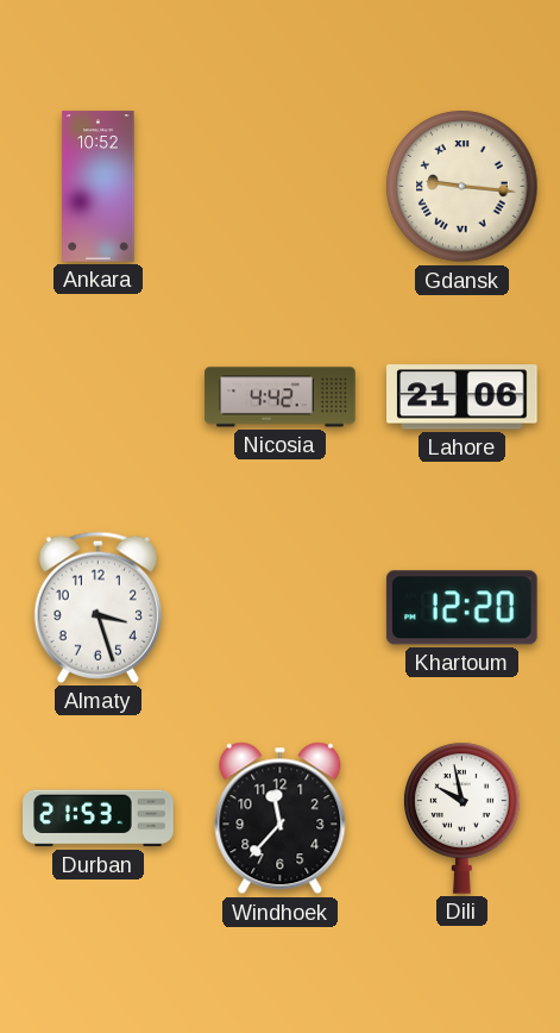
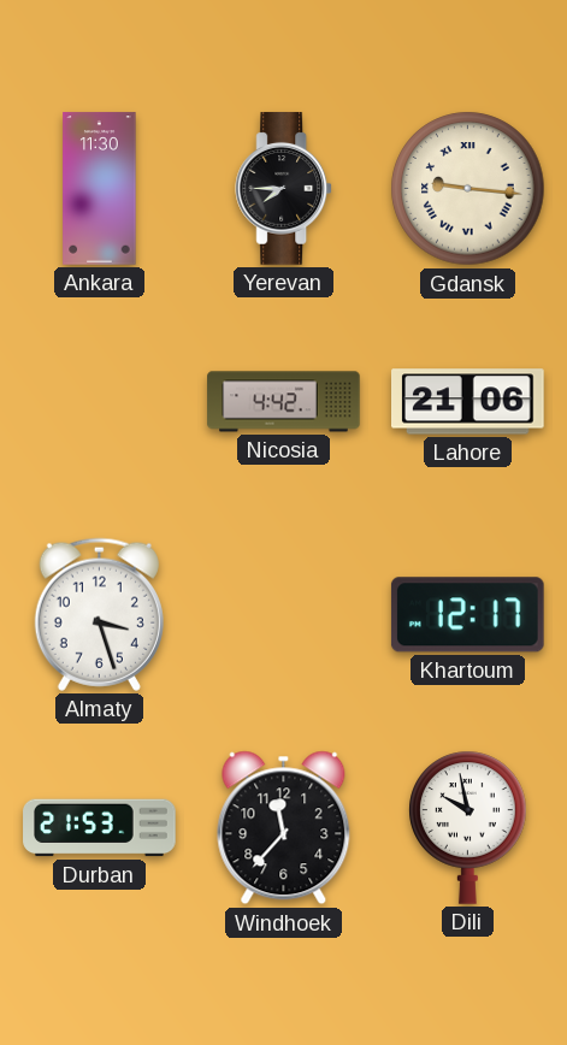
Ankara: 10:52 -> 11:30
Yerevan: none -> 7:45
Khartoum: 12:20 -> 12:17
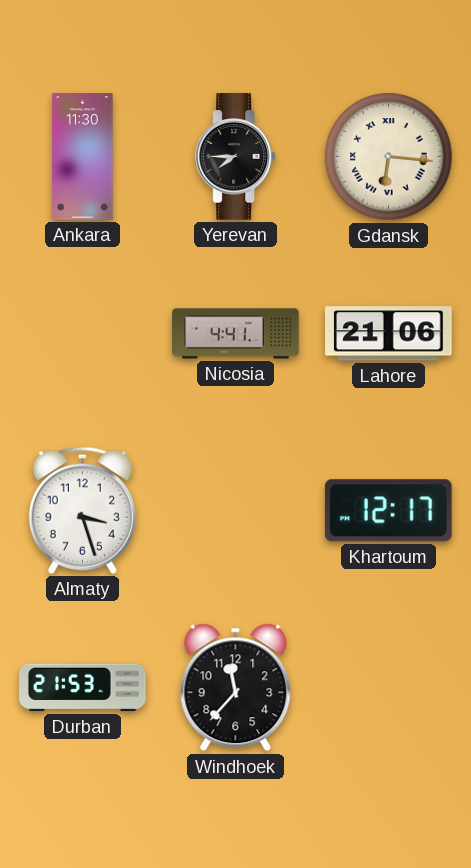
Gdansk: 9:16 -> 6:16
Nicosia: 4:42 -> 4:41
Dili: 9:58 -> none
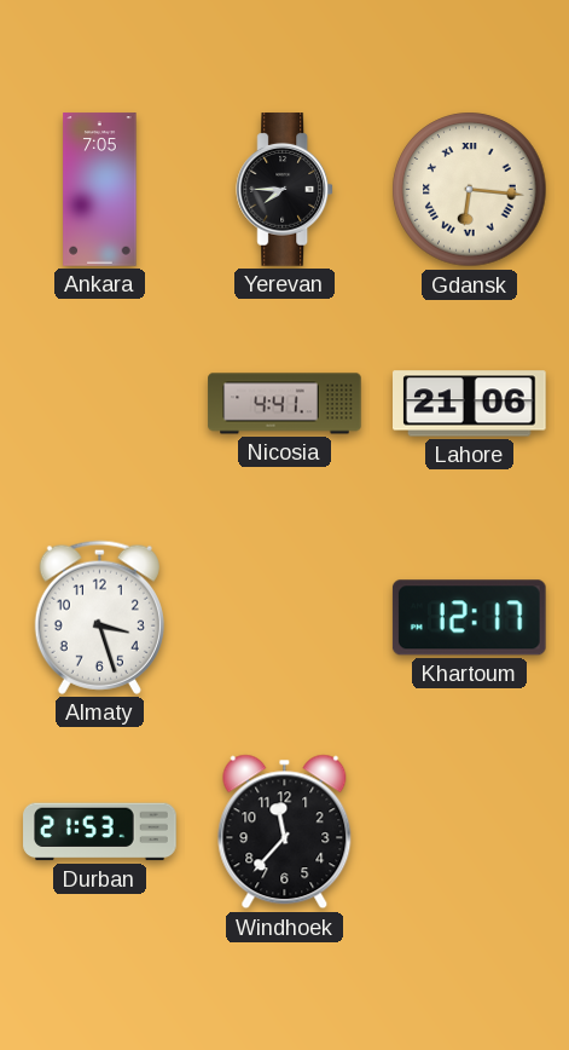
Ankara: 11:30 -> 7:05
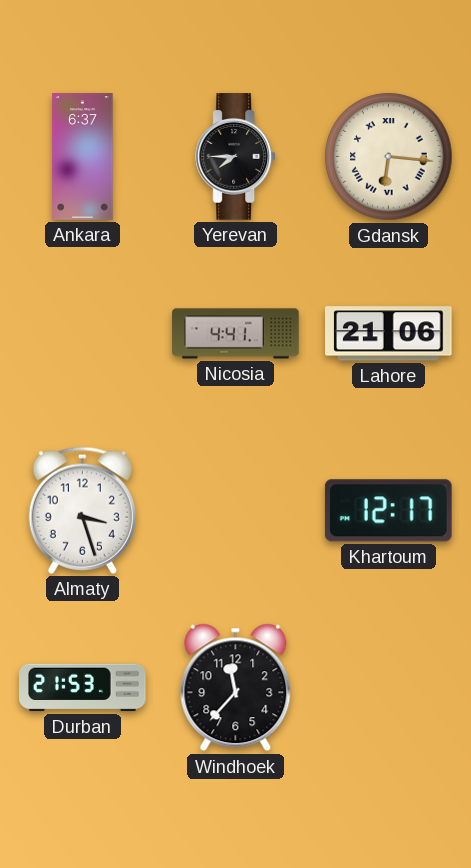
Ankara: 7:05 -> 6:37
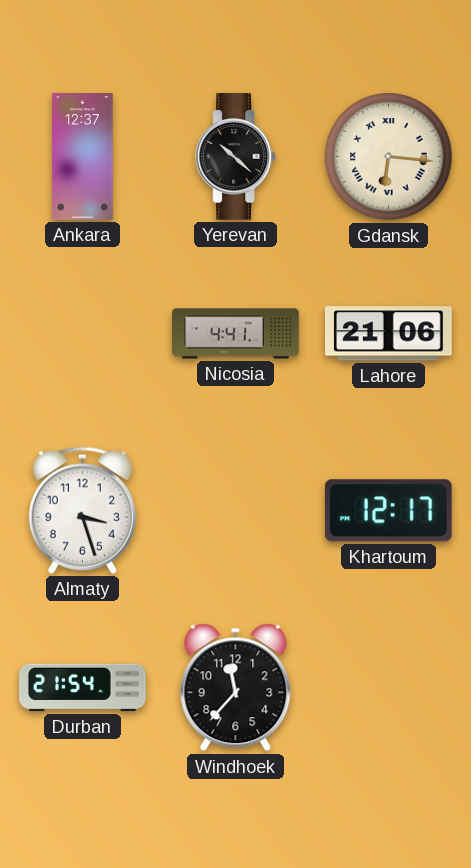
Ankara: 6:37 -> 12:37
Yerevan: 7:45 -> 10:22
Durban: 21:53 -> 21:54
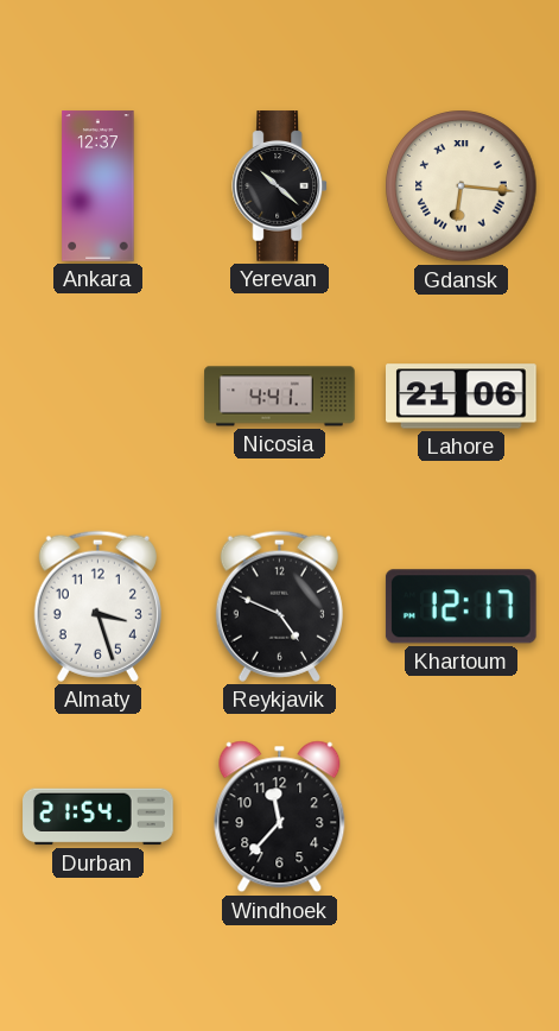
Reykjavik: none -> 4:49
